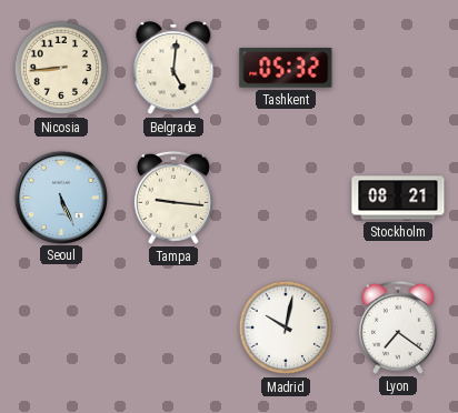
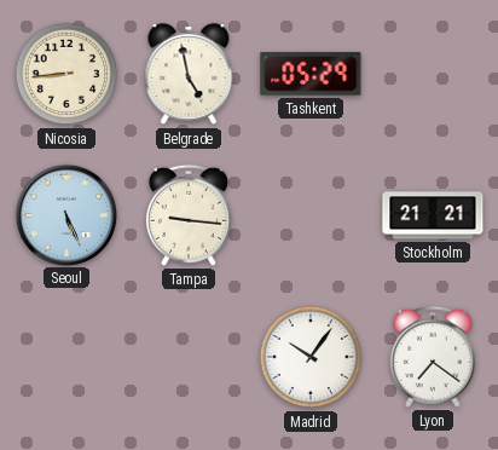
Belgrade: 5:01 -> 4:58
Tashkent: 05:32 -> 05:29
Stockholm: 08:21 -> 21:21
Madrid: 10:02 -> 10:06
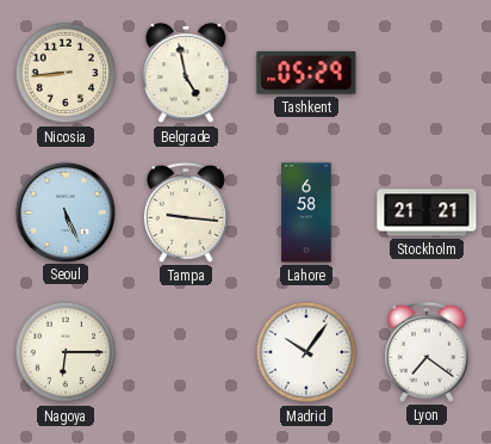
Lahore: none -> 6:58
Nagoya: none -> 6:15
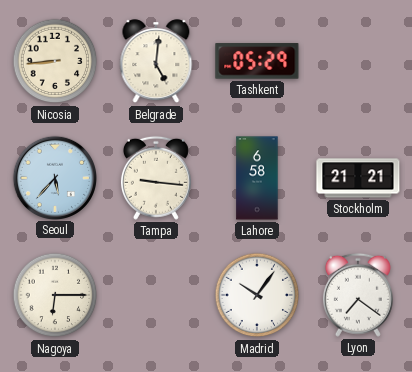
Belgrade: 4:58 -> 5:01
Seoul: 5:26 -> 5:37
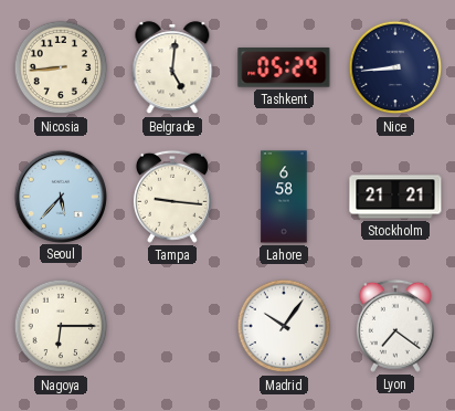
Nice: none -> 8:44
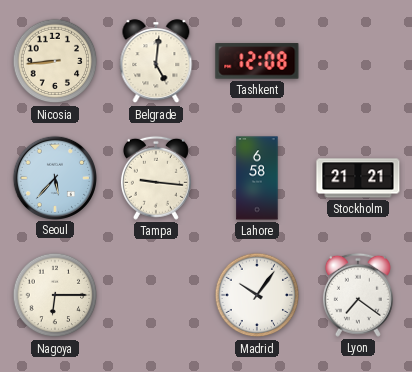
Tashkent: 05:29 -> 12:08
Nice: 8:44 -> none
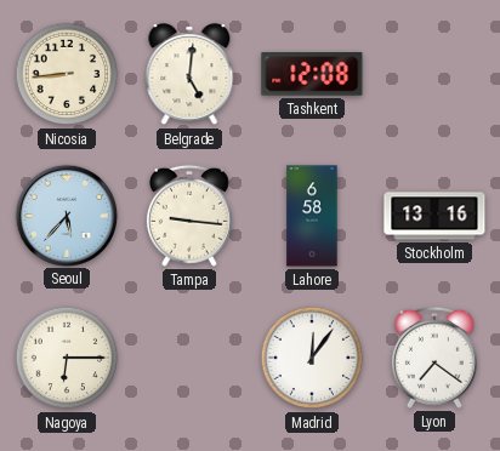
Stockholm: 21:21 -> 13:16
Madrid: 10:06 -> 12:06
